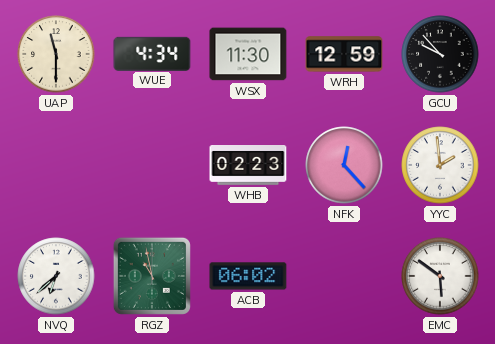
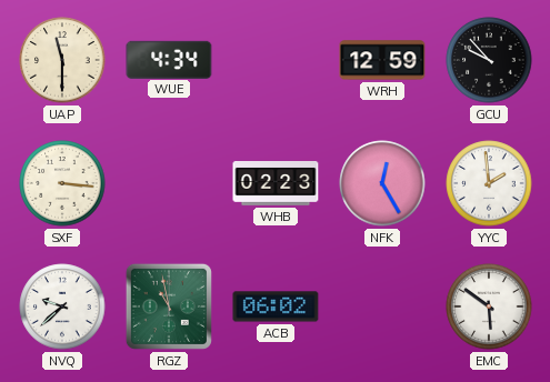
WSX: 11:30 -> none
SXF: none -> 3:16
NFK: 12:23 -> 12:25
NVQ: 6:38 -> 9:38
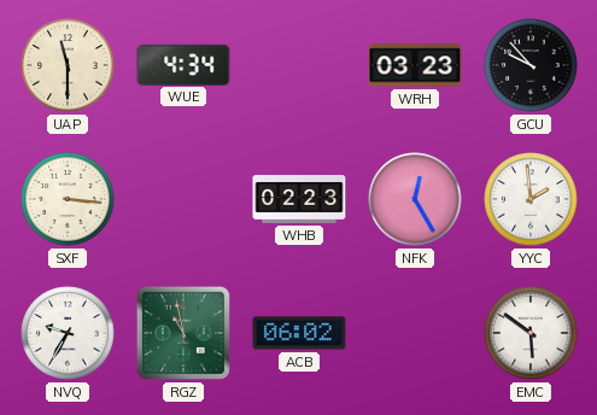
WRH: 12:59 -> 03:23
NVQ: 9:38 -> 9:35
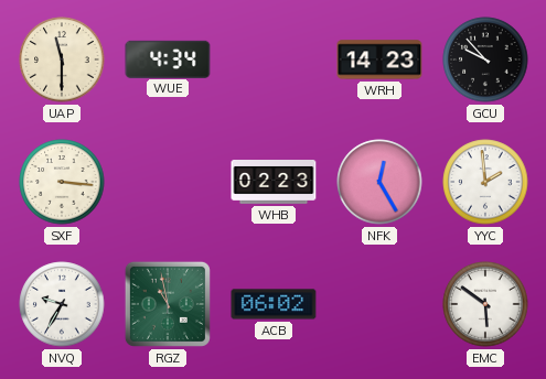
WRH: 03:23 -> 14:23
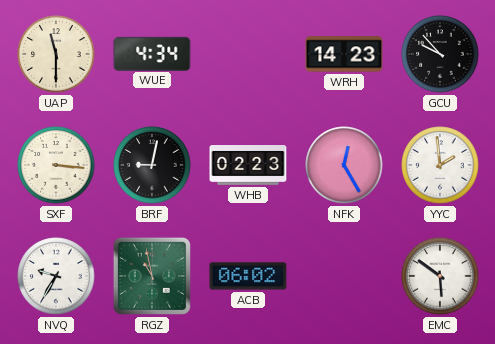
BRF: none -> 9:02
